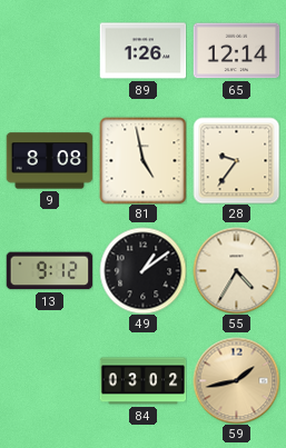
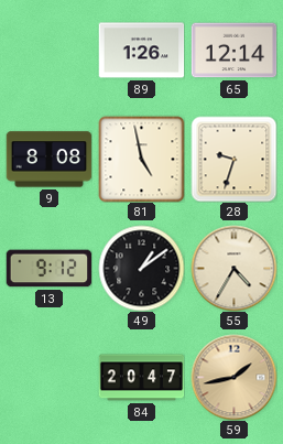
28: 9:36 -> 9:33
84: 03:02 -> 20:47
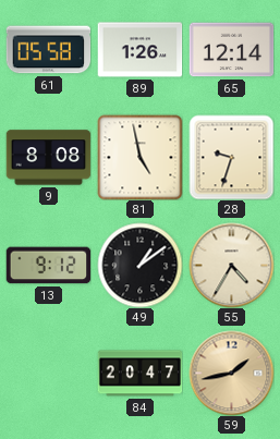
61: none -> 05:58
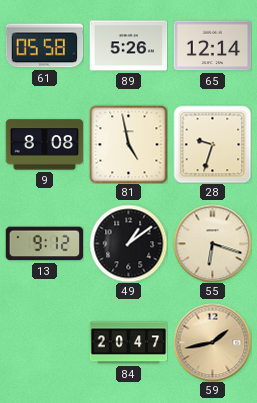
89: 1:26 -> 5:26
55: 4:35 -> 6:18
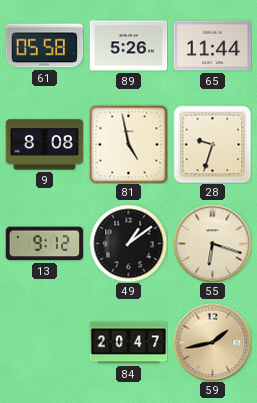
65: 12:14 -> 11:44
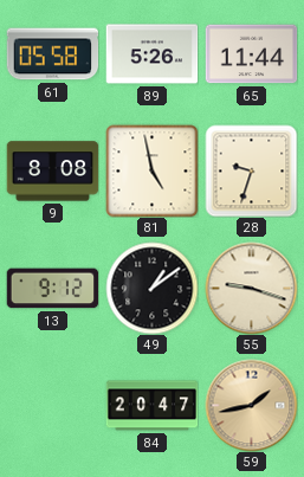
55: 6:18 -> 9:18
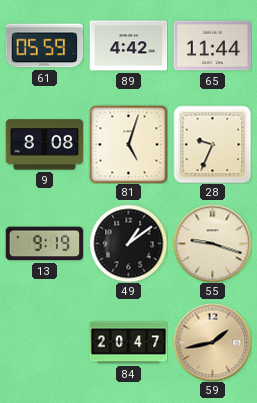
61: 05:58 -> 05:59
89: 5:26 -> 4:42
81: 4:58 -> 5:03
28: 9:33 -> 9:34
13: 9:12 -> 9:19
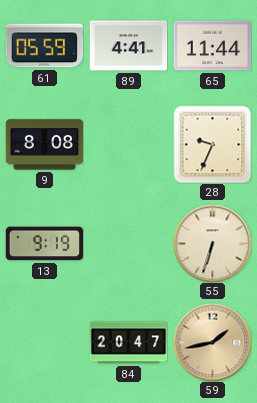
89: 4:42 -> 4:41
81: 5:03 -> none
49: 1:09 -> none
55: 9:18 -> 6:33
